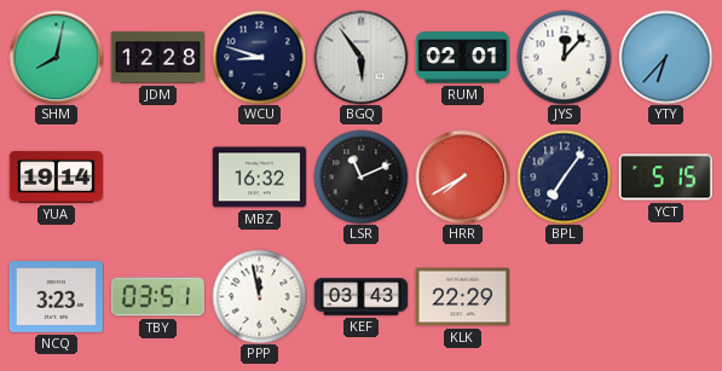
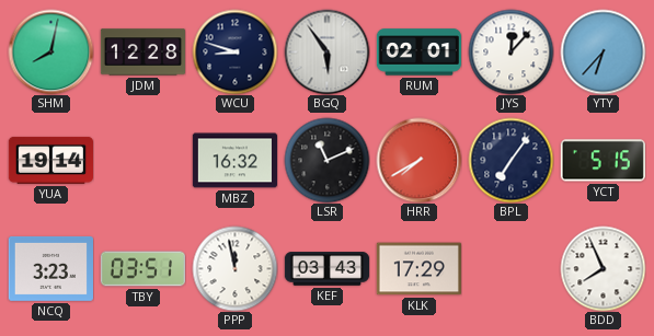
KLK: 22:29 -> 17:29
BDD: none -> 7:56
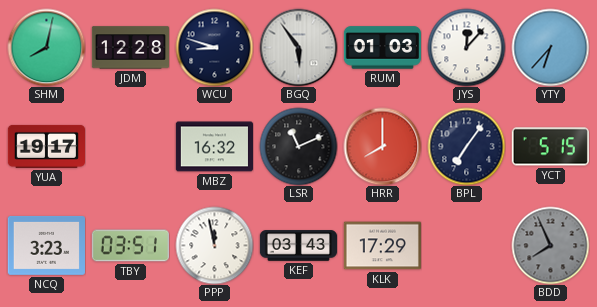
RUM: 02:01 -> 01:03
YUA: 19:14 -> 19:17
HRR: 7:40 -> 8:00
BDD dial: white -> grey
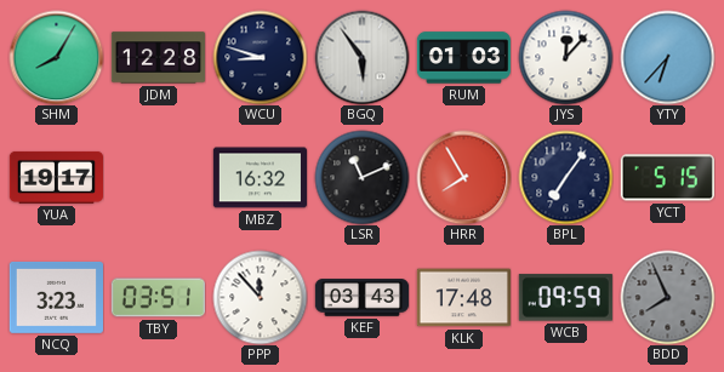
SHM: 8:02 -> 8:05
HRR: 8:00 -> 7:55
PPP: 11:58 -> 11:53
KLK: 17:29 -> 17:48
WCB: none -> 09:59
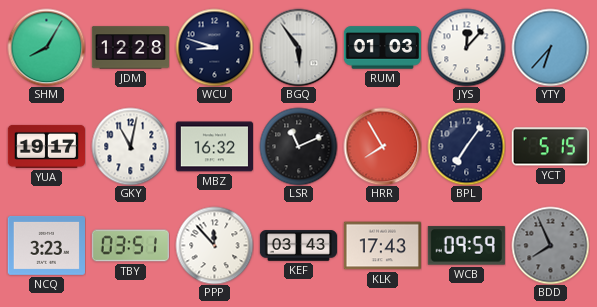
GKY: none -> 11:02
KLK: 17:48 -> 17:43
